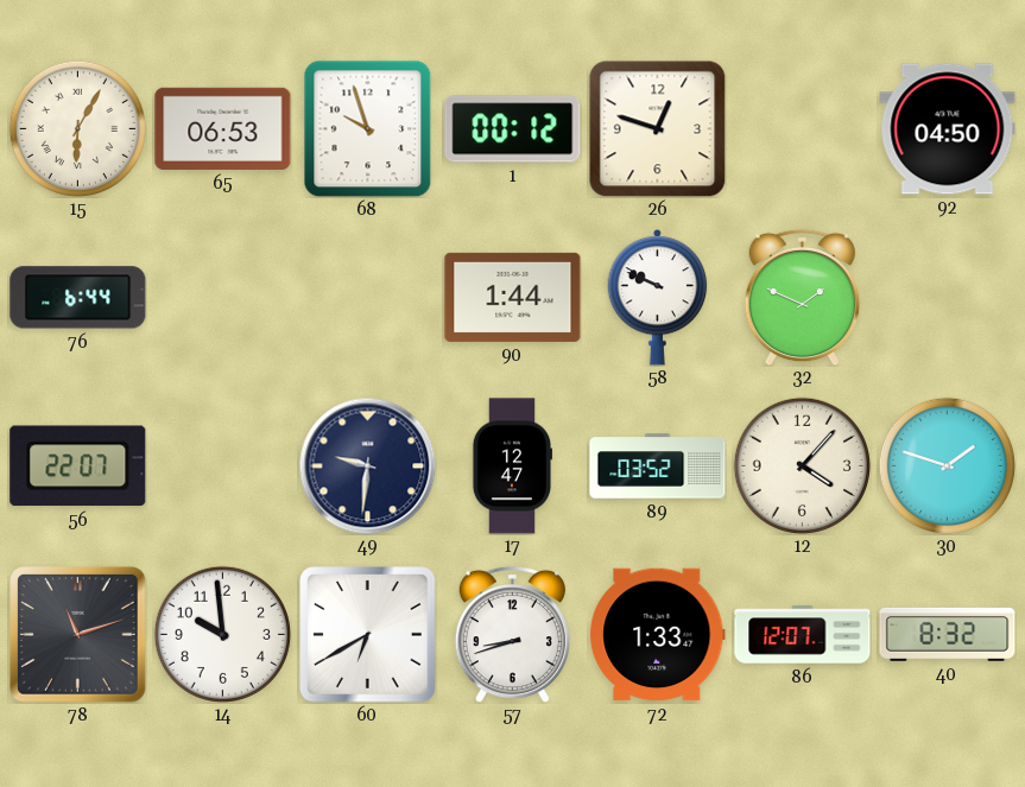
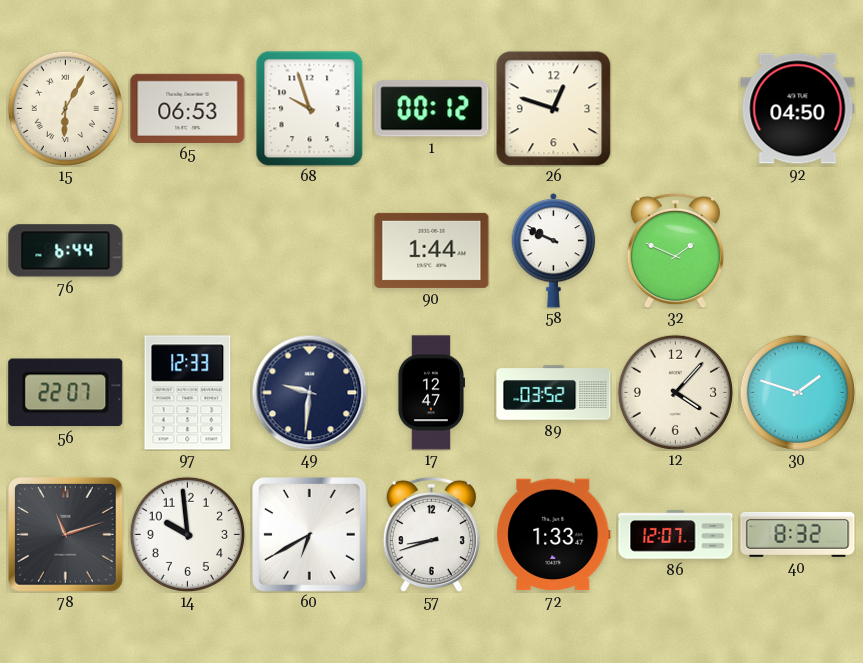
97: none -> 12:33
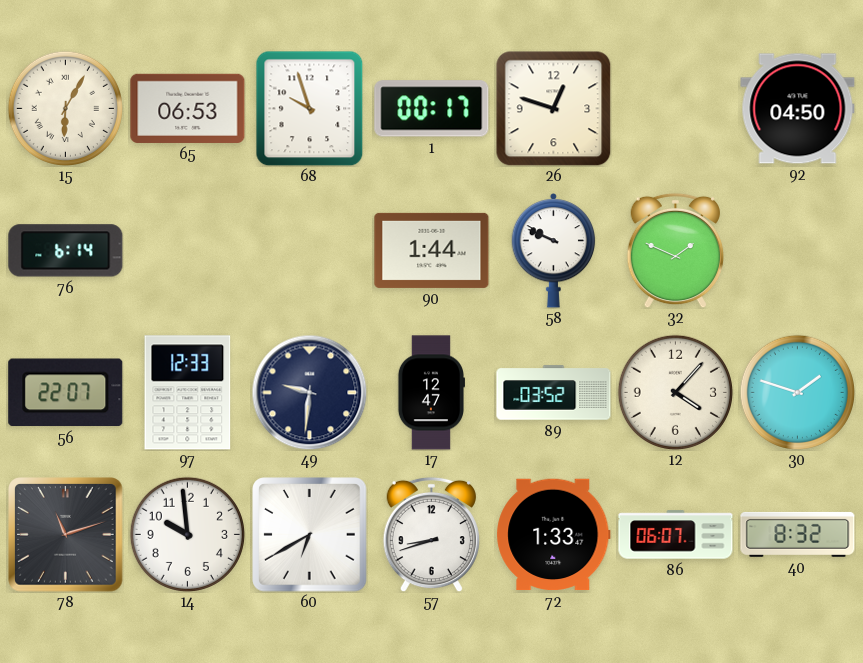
1: 00:12 -> 00:17
76: 6:44 -> 6:14
86: 12:07 -> 06:07
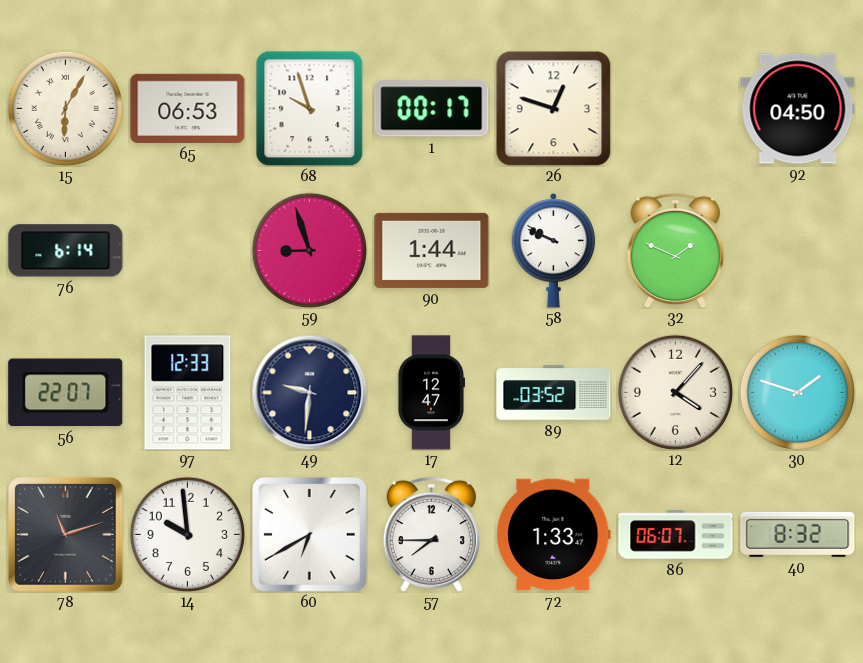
59: none -> 8:57
57: 8:42 -> 7:45
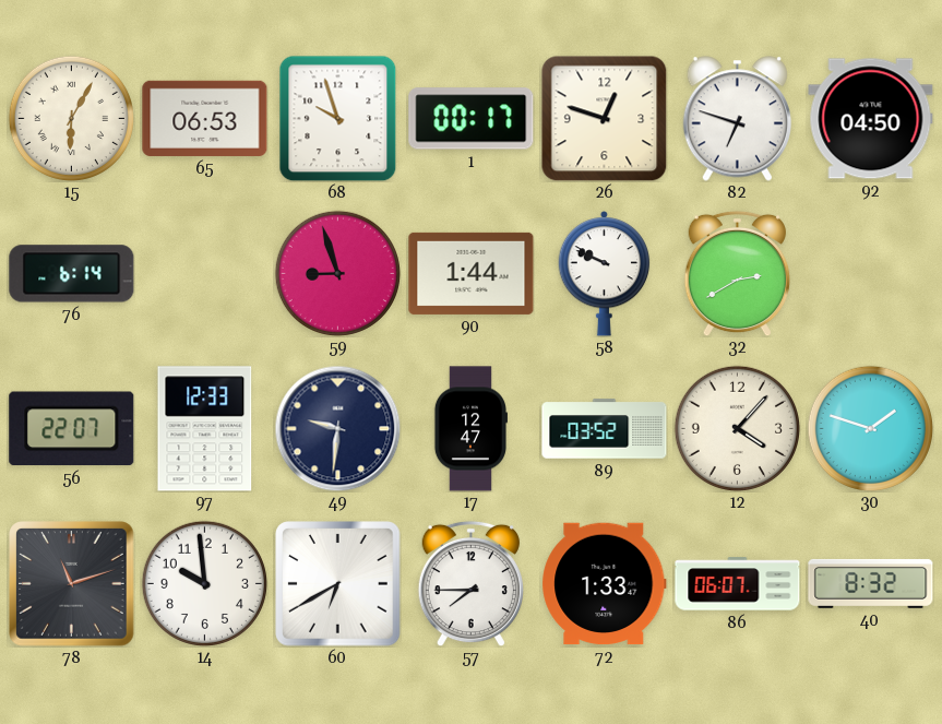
82: none -> 6:48
32: 1:49 -> 2:40
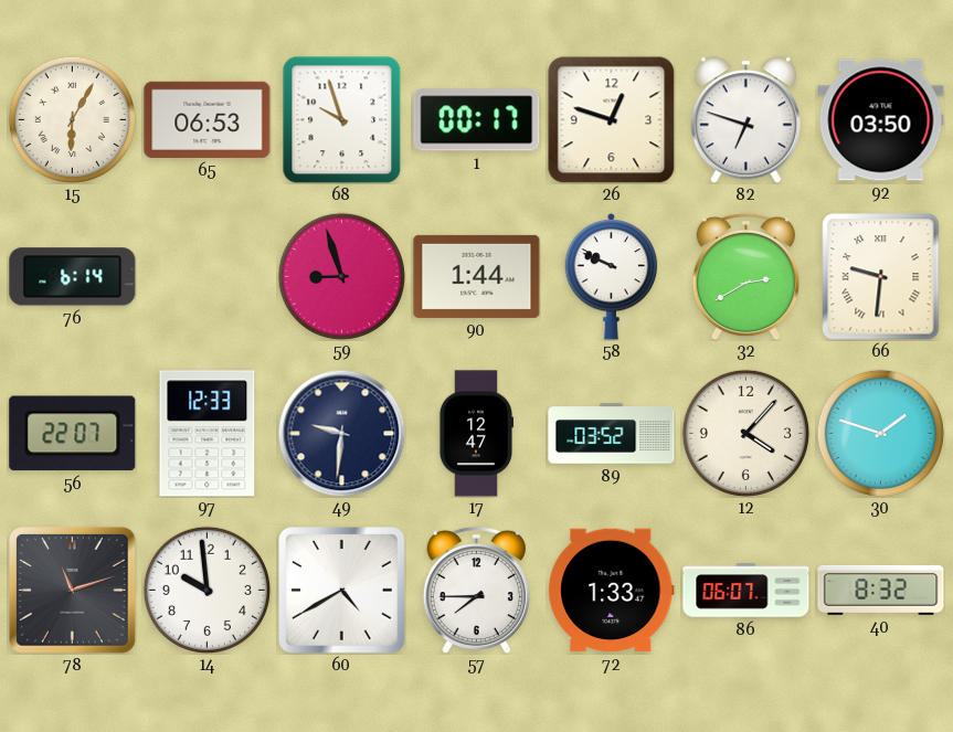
92: 04:50 -> 03:50
66: none -> 9:31
60: 6:40 -> 4:40
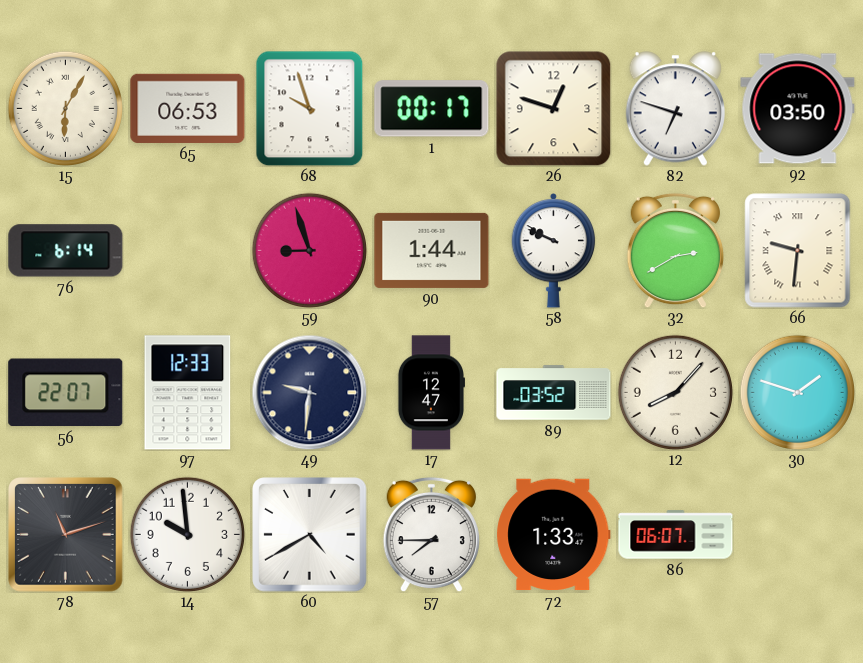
12: 4:07 -> 8:07
40: 8:32 -> none
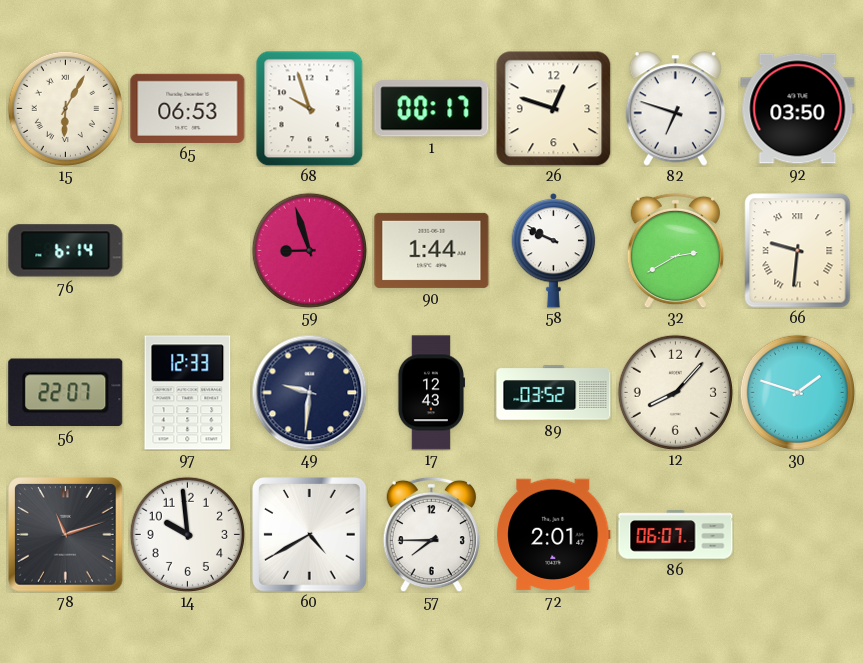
17: 12:47 -> 12:43
72: 1:33 -> 2:01
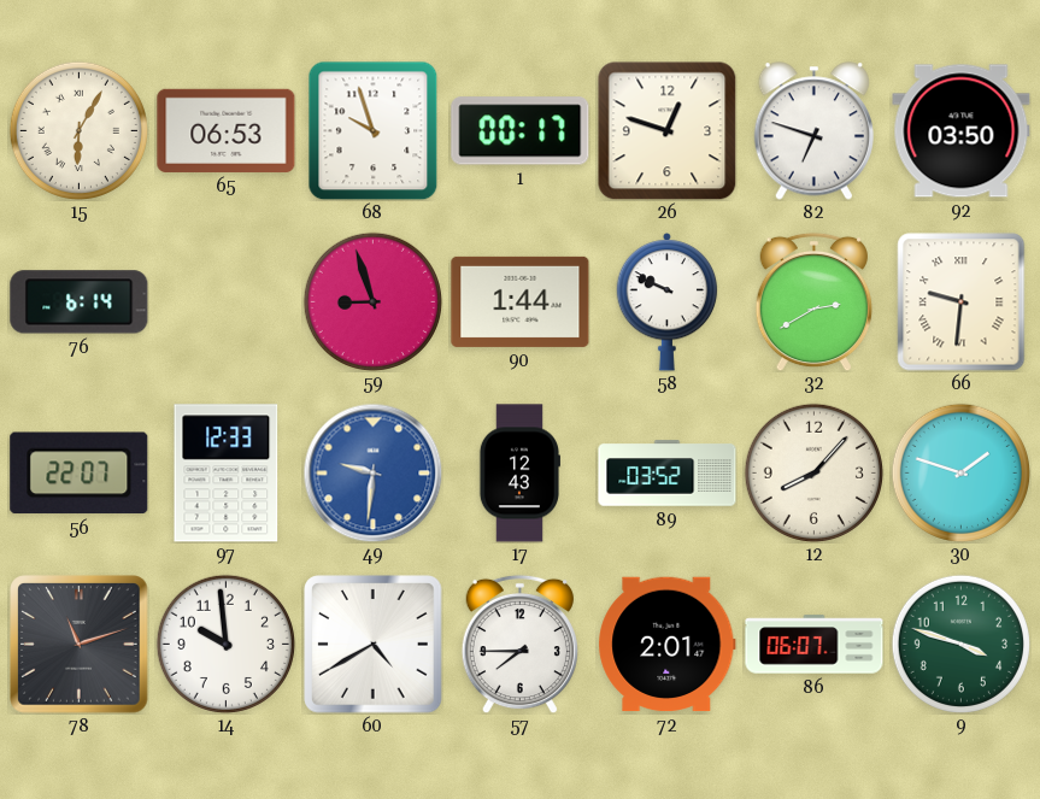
49 dial: navy -> blue
9: none -> 3:48
